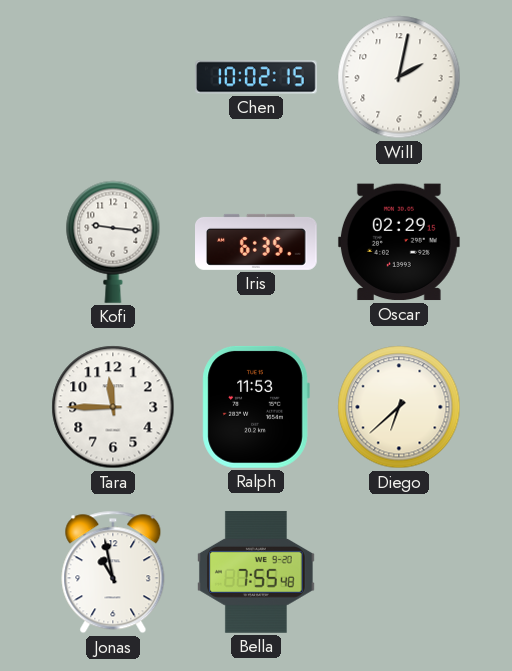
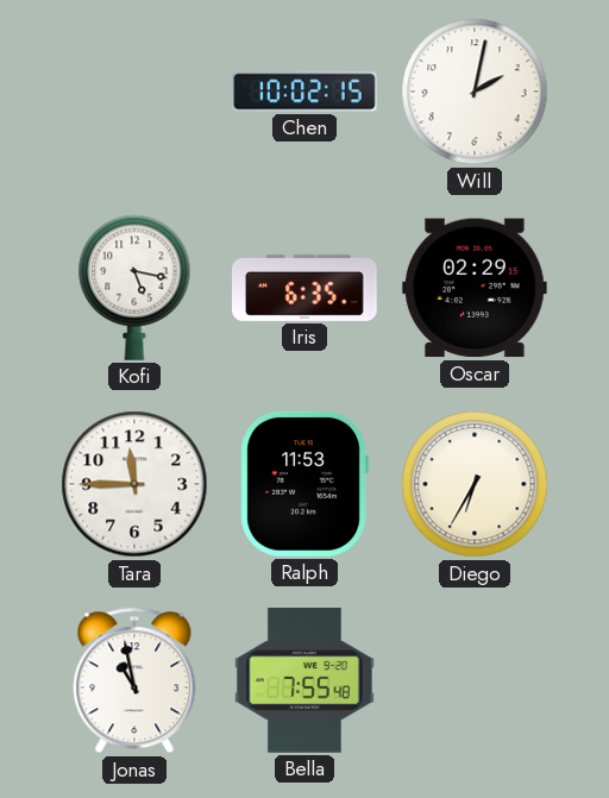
Kofi: 9:16 -> 5:17
Diego: 6:38 -> 6:35
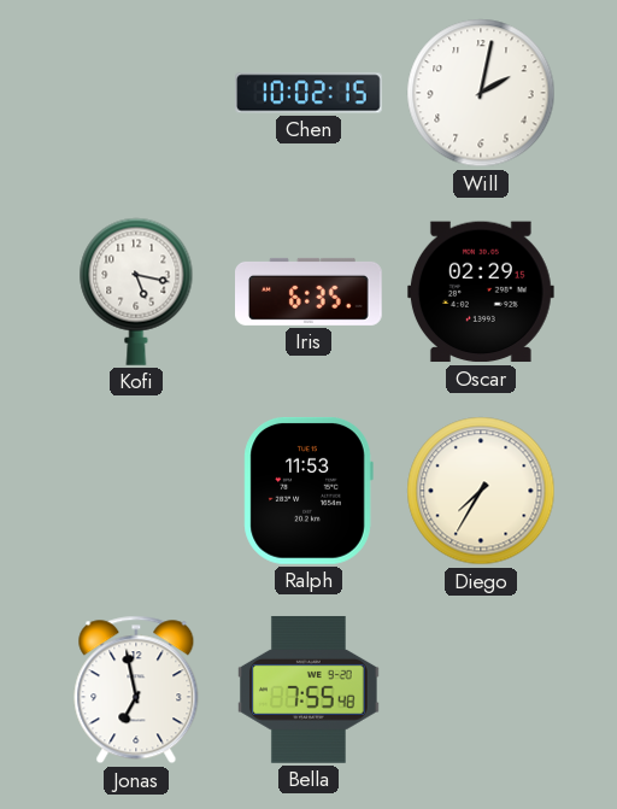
Tara: 11:45 -> none
Diego: 6:35 -> 7:35
Jonas: 10:58 -> 6:58
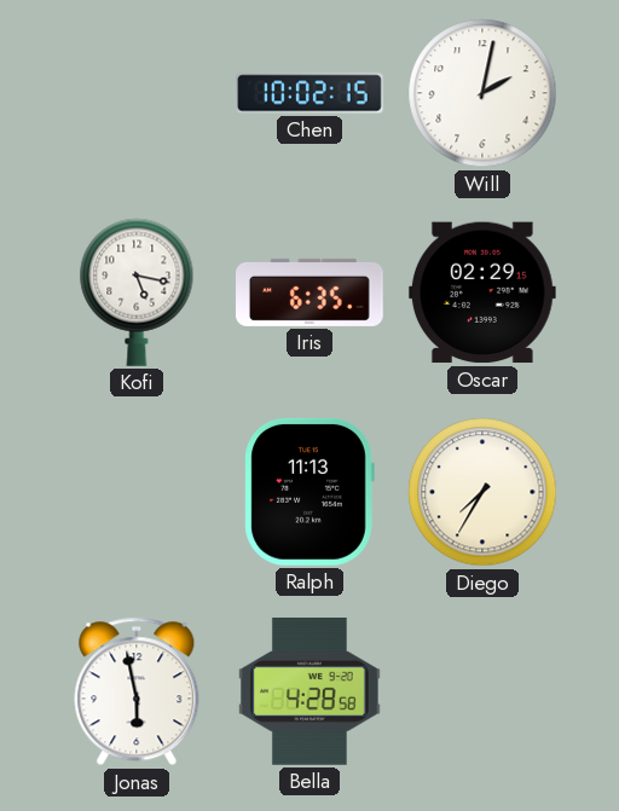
Ralph: 11:53 -> 11:13
Jonas: 6:58 -> 5:58
Bella: 7:55 -> 4:28
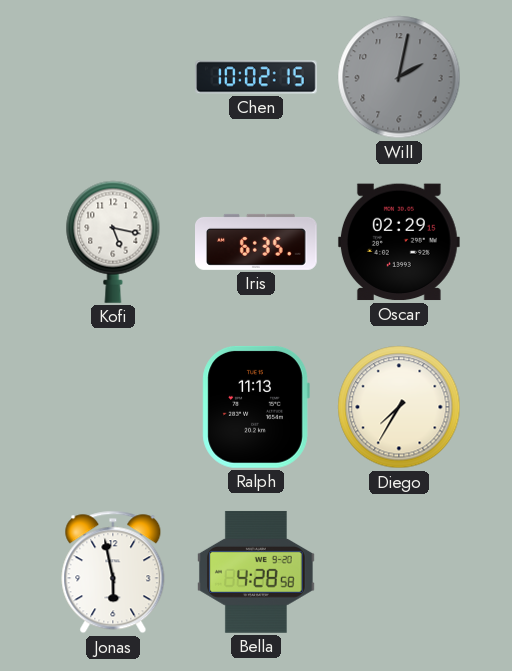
Will dial: white -> grey
